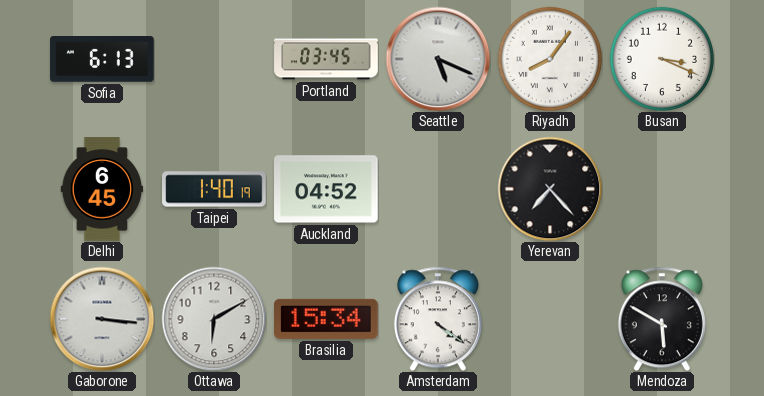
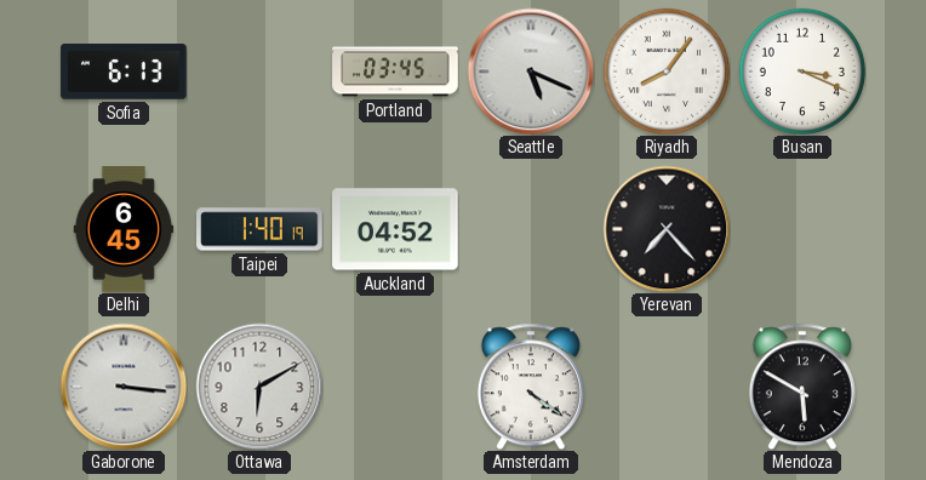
Brasilia: 15:34 -> none
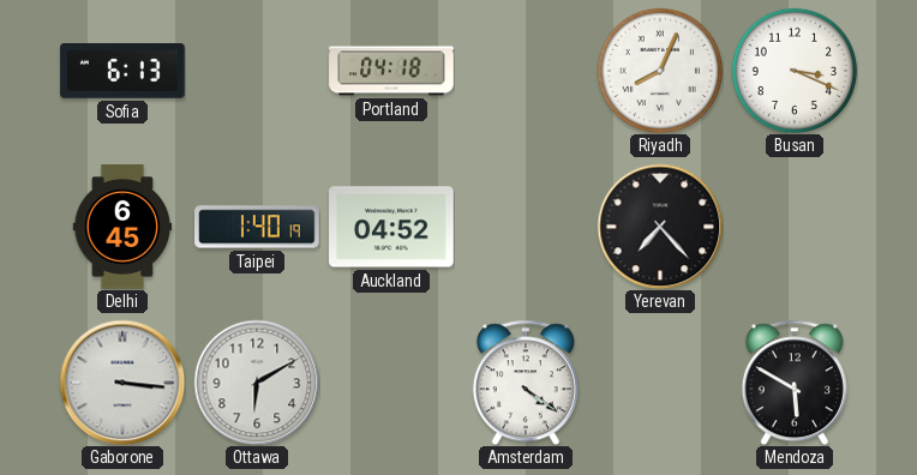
Portland: 03:45 -> 04:18
Seattle: 5:19 -> none
Riyadh: 8:06 -> 8:04
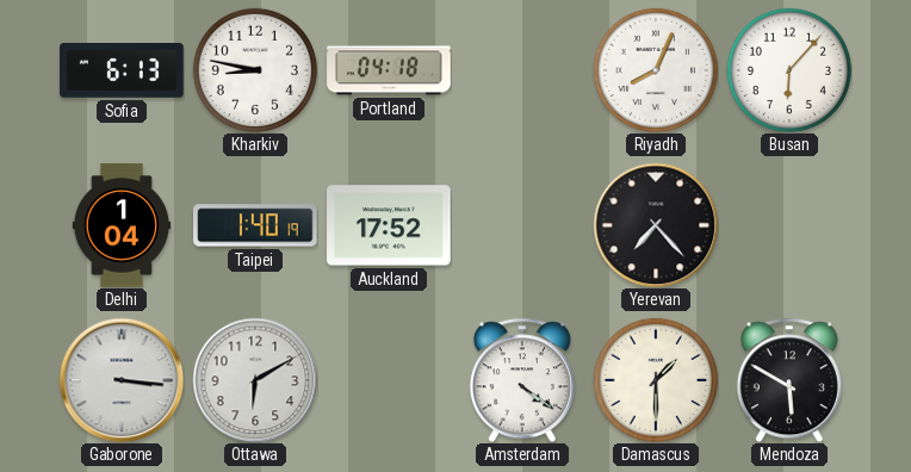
Kharkiv: none -> 8:47
Busan: 3:19 -> 6:07
Delhi: 6:45 -> 1:04
Auckland: 04:52 -> 17:52
Damascus: none -> 1:30
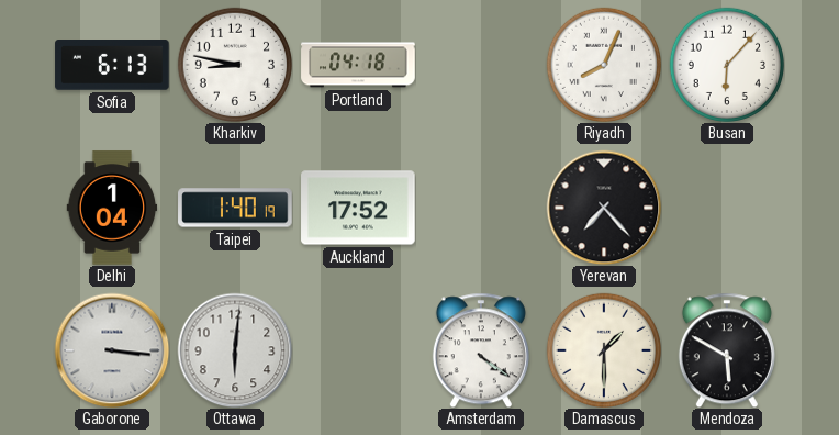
Ottawa: 6:10 -> 6:01
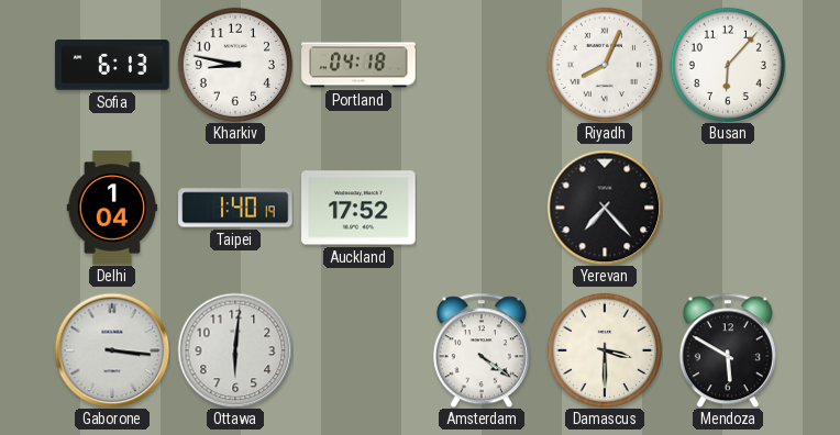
Damascus: 1:30 -> 3:30
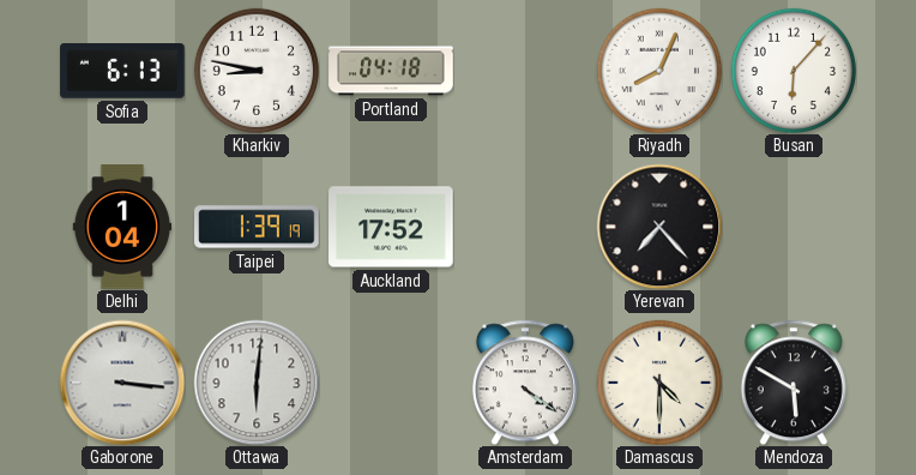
Taipei: 1:40 -> 1:39
Damascus: 3:30 -> 4:30
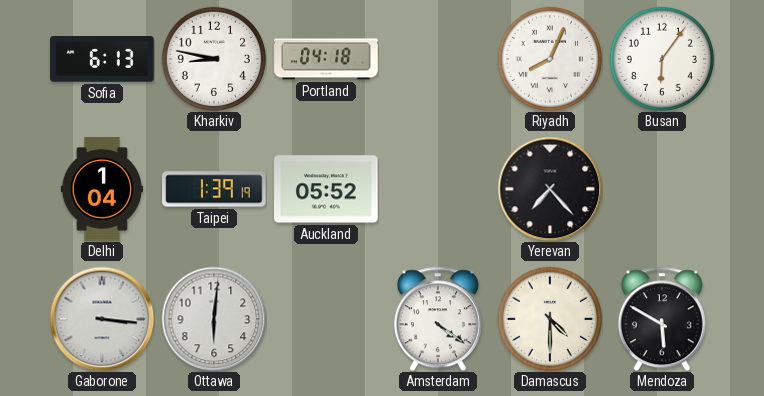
Busan: 6:07 -> 6:06
Auckland: 17:52 -> 05:52
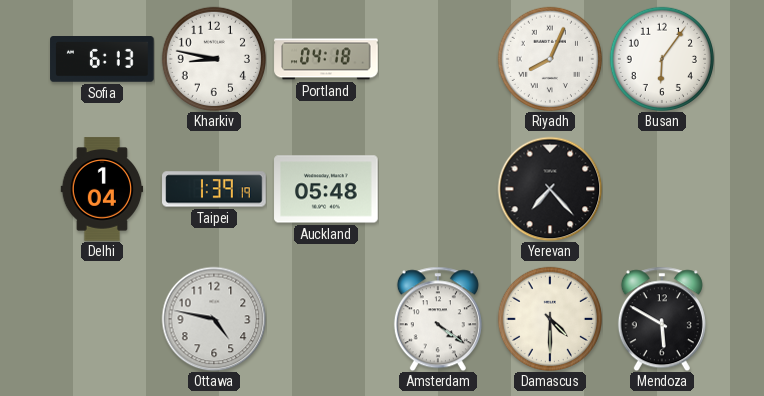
Auckland: 05:52 -> 05:48
Gaborone: 3:16 -> none
Ottawa: 6:01 -> 4:47
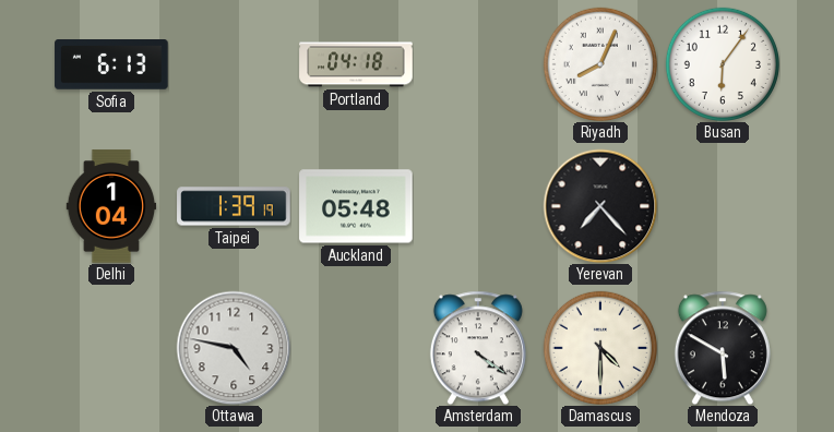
Kharkiv: 8:47 -> none
